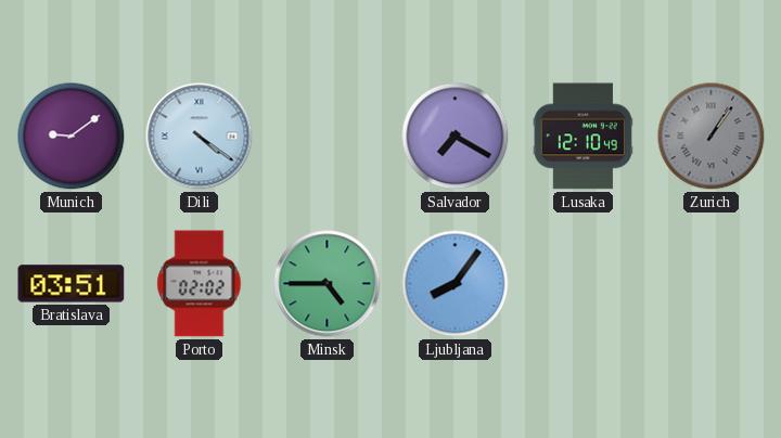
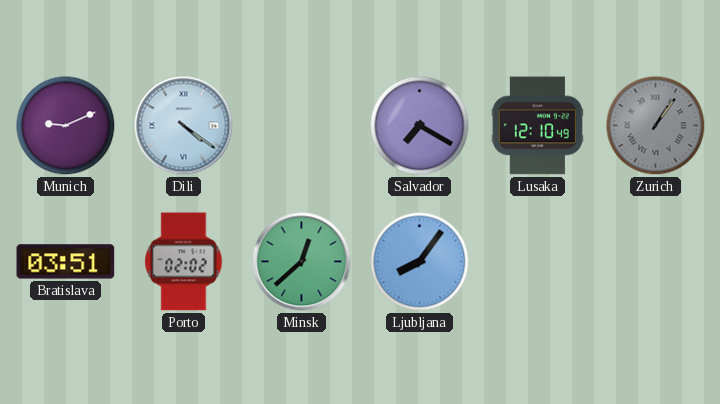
Munich: 9:09 -> 9:11
Minsk: 4:45 -> 12:38
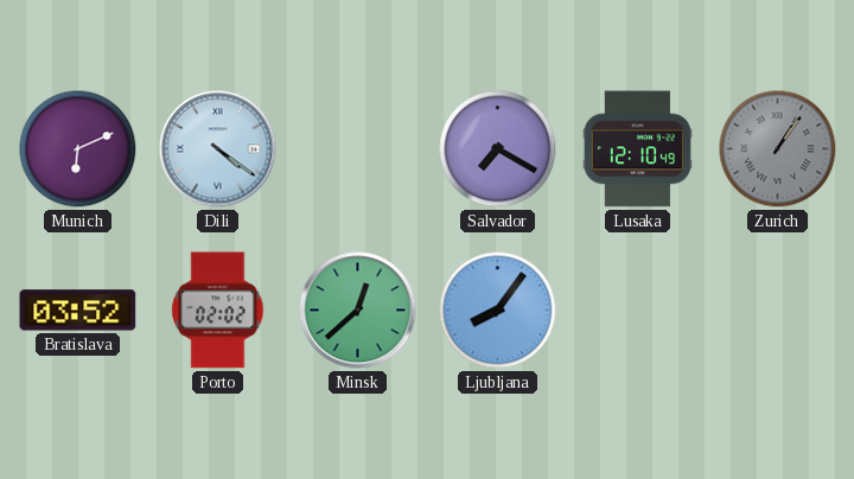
Munich: 9:11 -> 6:11
Bratislava: 03:51 -> 03:52
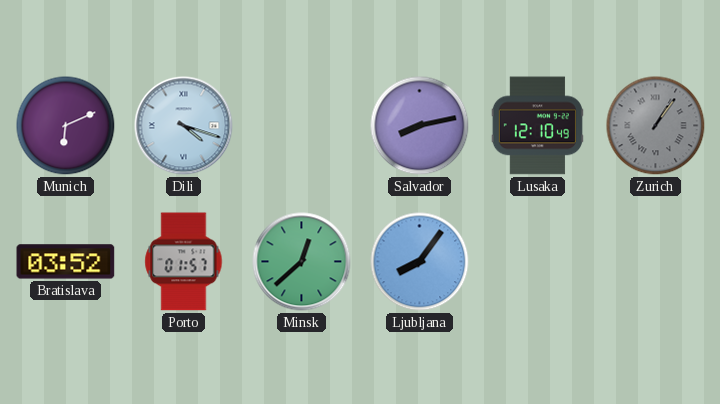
Dili: 4:21 -> 4:18
Salvador: 7:20 -> 8:13
Porto: 02:02 -> 01:57
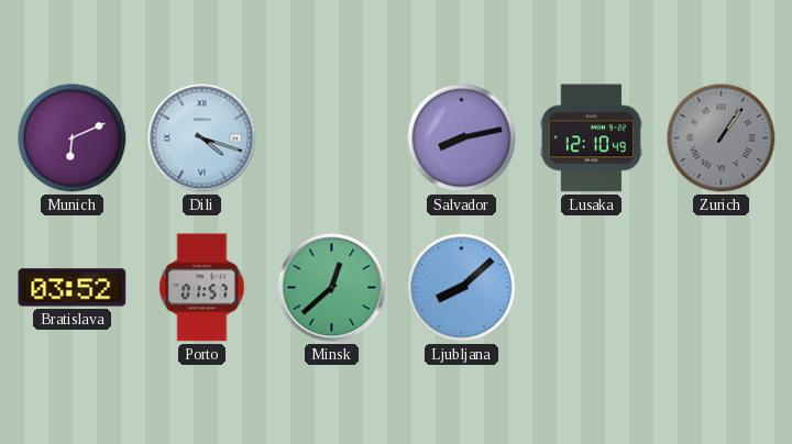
Ljubljana: 8:06 -> 8:08
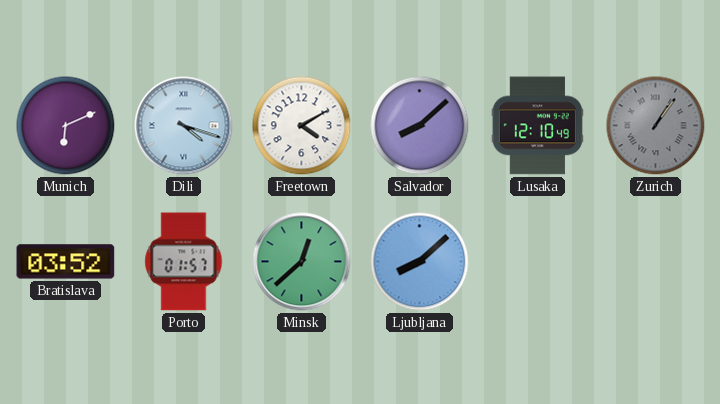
Freetown: none -> 4:10
Salvador: 8:13 -> 8:08
